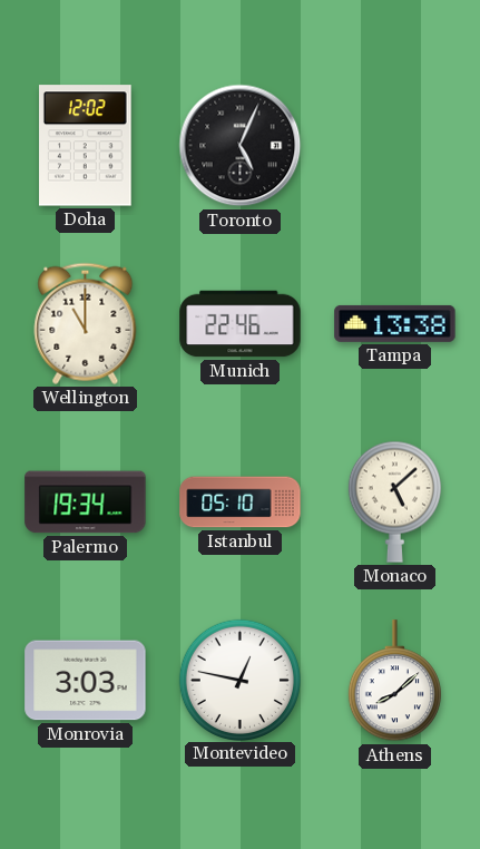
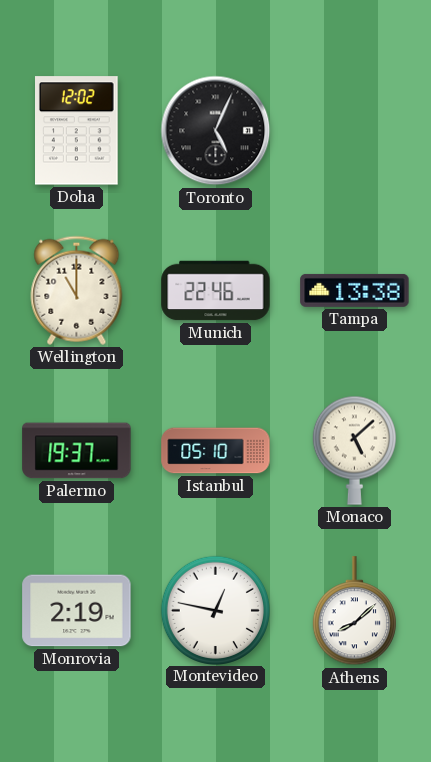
Palermo: 19:34 -> 19:37
Monrovia: 3:03 -> 2:19
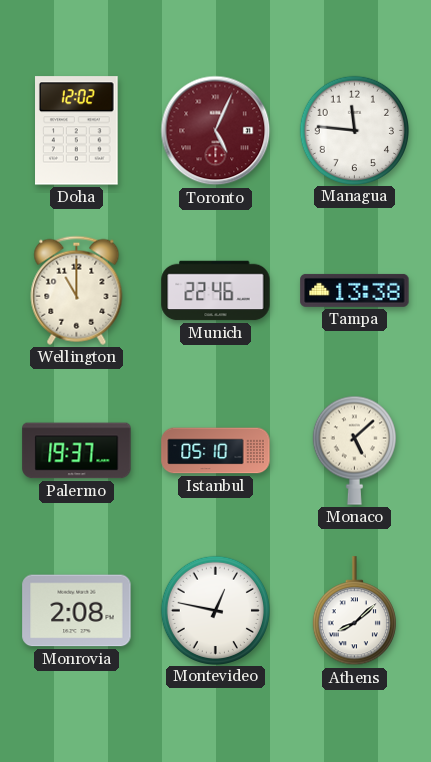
Toronto dial: black -> burgundy
Managua: none -> 11:46
Monrovia: 2:19 -> 2:08
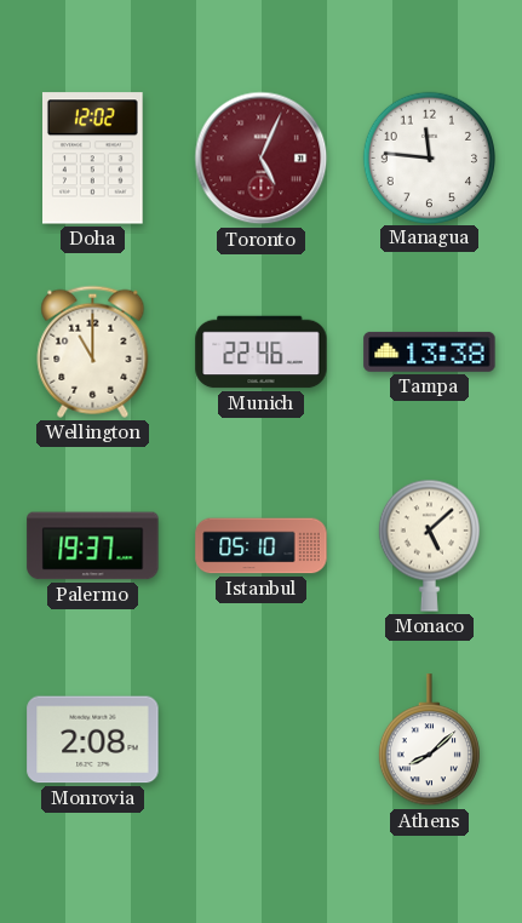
Montevideo: 12:47 -> none
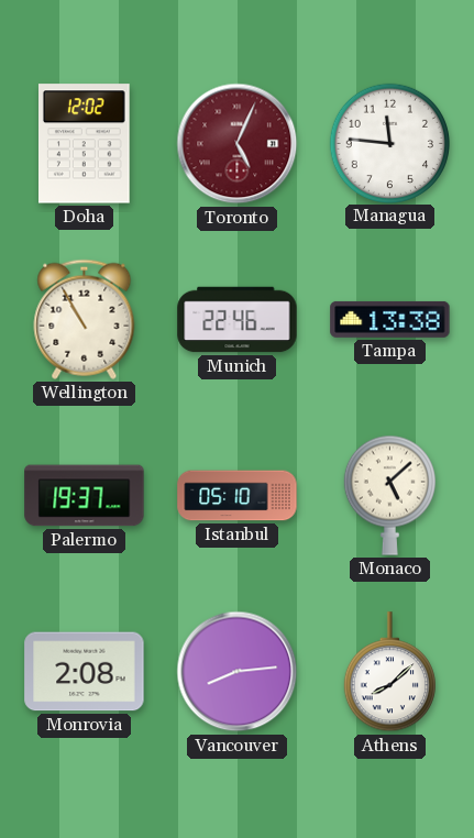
Wellington: 11:00 -> 10:55
Vancouver: none -> 8:14
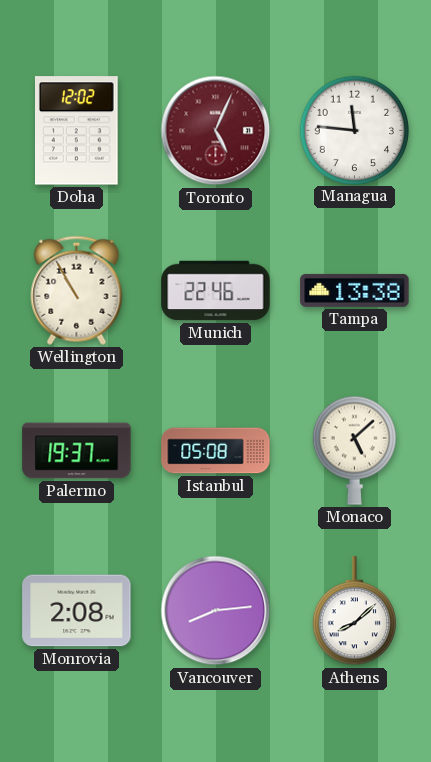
Istanbul: 05:10 -> 05:08
